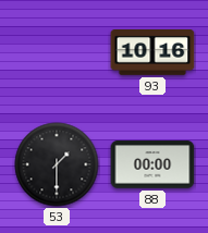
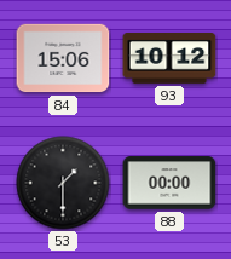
84: none -> 15:06
93: 10:16 -> 10:12
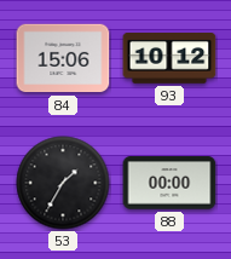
53: 1:30 -> 1:35
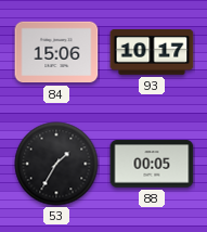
93: 10:12 -> 10:17
88: 00:00 -> 00:05
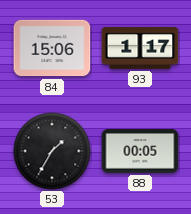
93: 10:17 -> 1:17
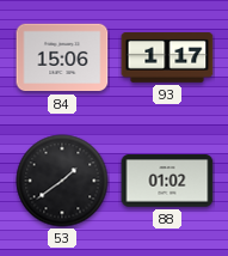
53: 1:35 -> 1:39
88: 00:05 -> 01:02
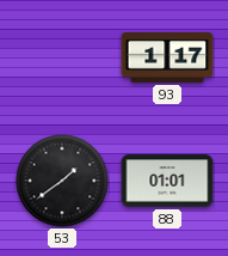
84: 15:06 -> none
88: 01:02 -> 01:01
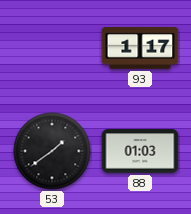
88: 01:01 -> 01:03
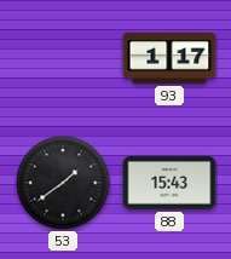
88: 01:03 -> 15:43
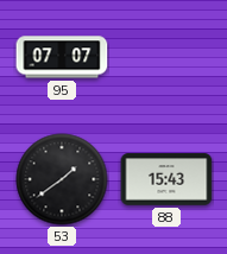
95: none -> 07:07
93: 1:17 -> none
